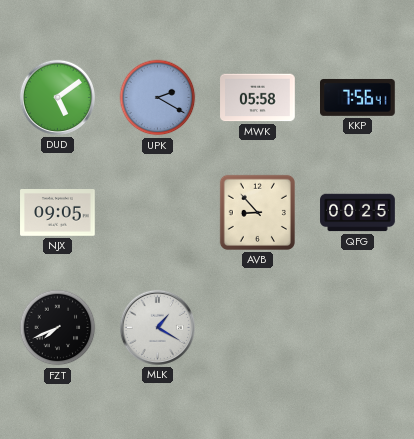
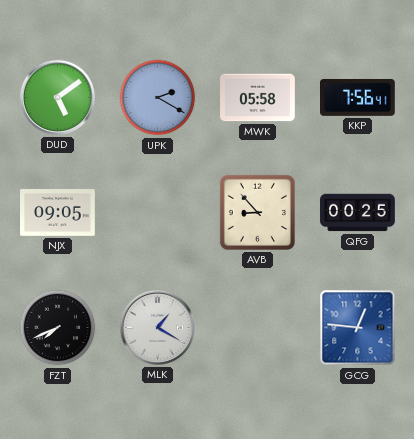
GCG: none -> 12:46
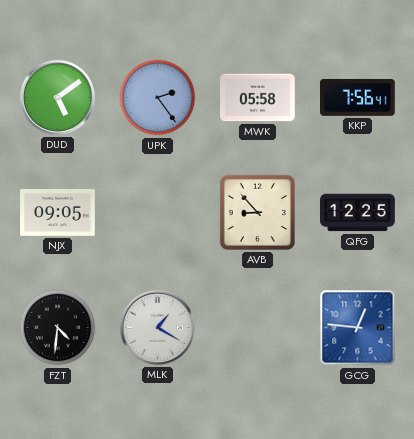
UPK: 2:20 -> 2:24
QFG: 00:25 -> 12:25
FZT: 7:41 -> 4:31
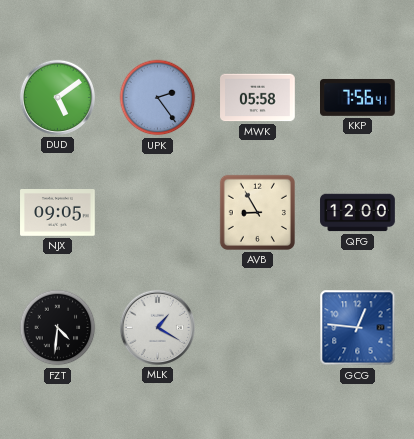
AVB: 8:53 -> 8:55
QFG: 12:25 -> 12:00
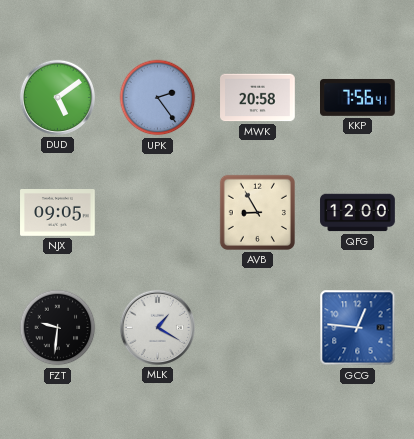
MWK: 05:58 -> 20:58
FZT: 4:31 -> 9:31
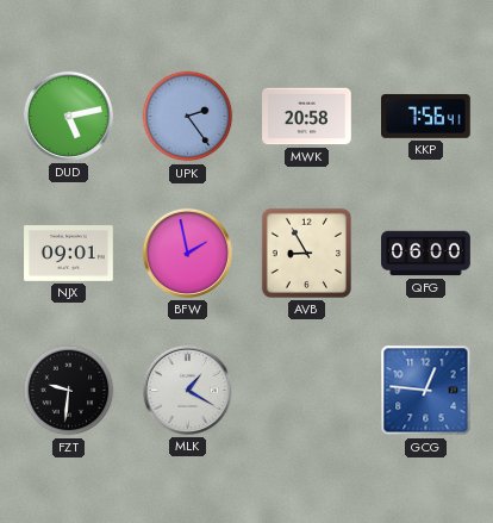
DUD: 5:09 -> 5:13
NJX: 09:05 -> 09:01
BFW: none -> 1:58
QFG: 12:00 -> 06:00
